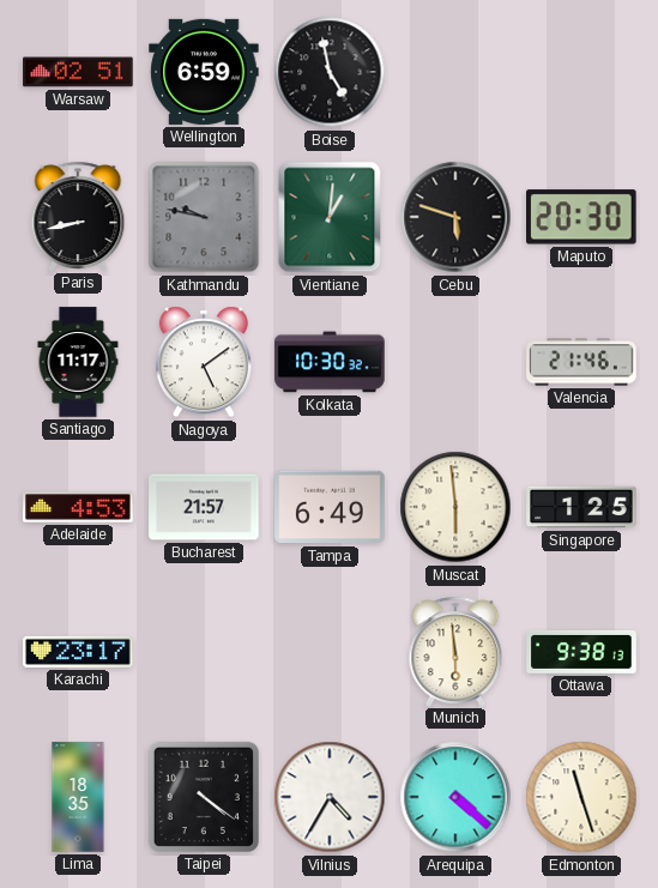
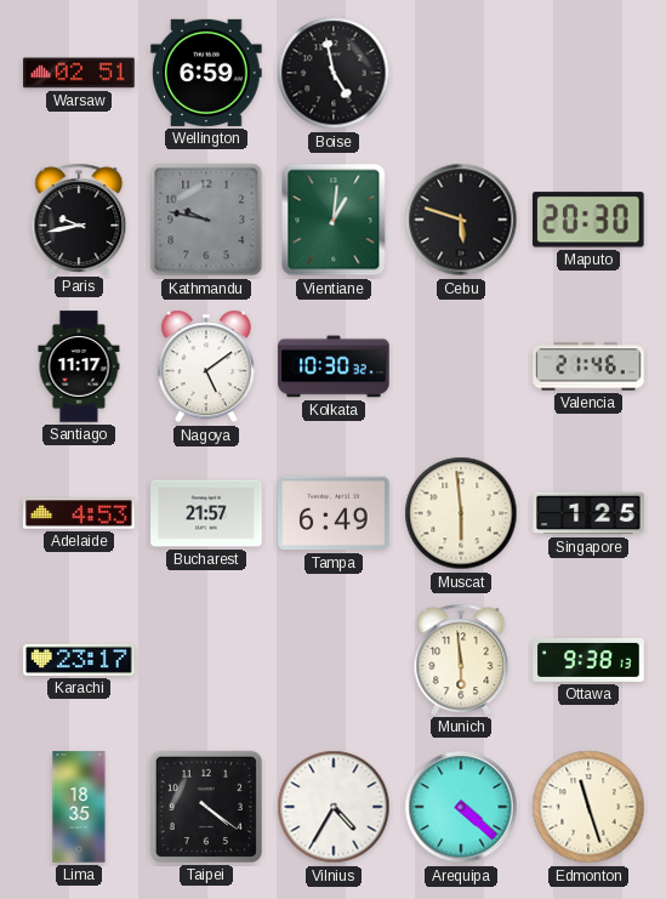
Paris: 8:43 -> 9:43
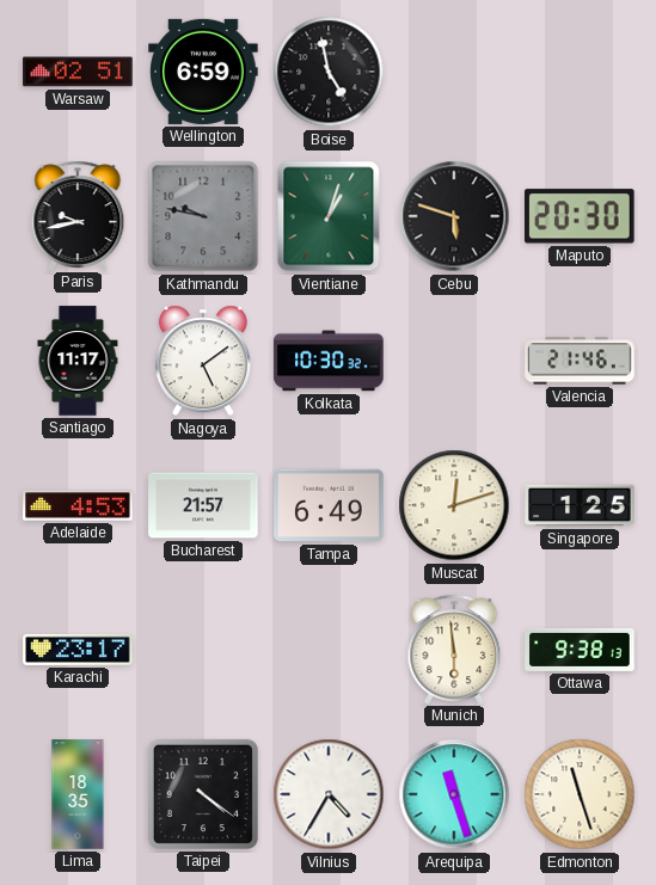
Vientiane: 1:01 -> 1:03
Muscat: 5:59 -> 12:12
Arequipa: 4:22 -> 11:27
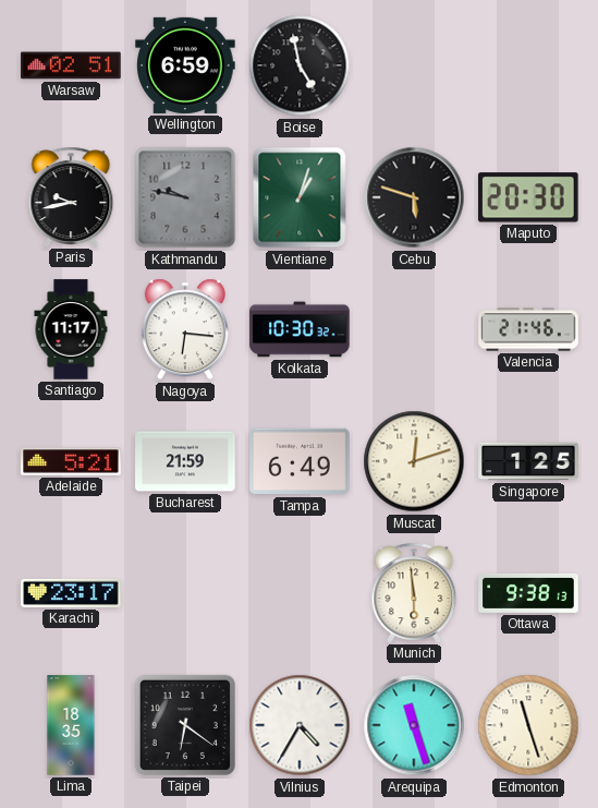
Nagoya: 5:09 -> 6:16
Adelaide: 4:53 -> 5:21
Bucharest: 21:57 -> 21:59
Taipei: 4:21 -> 6:21
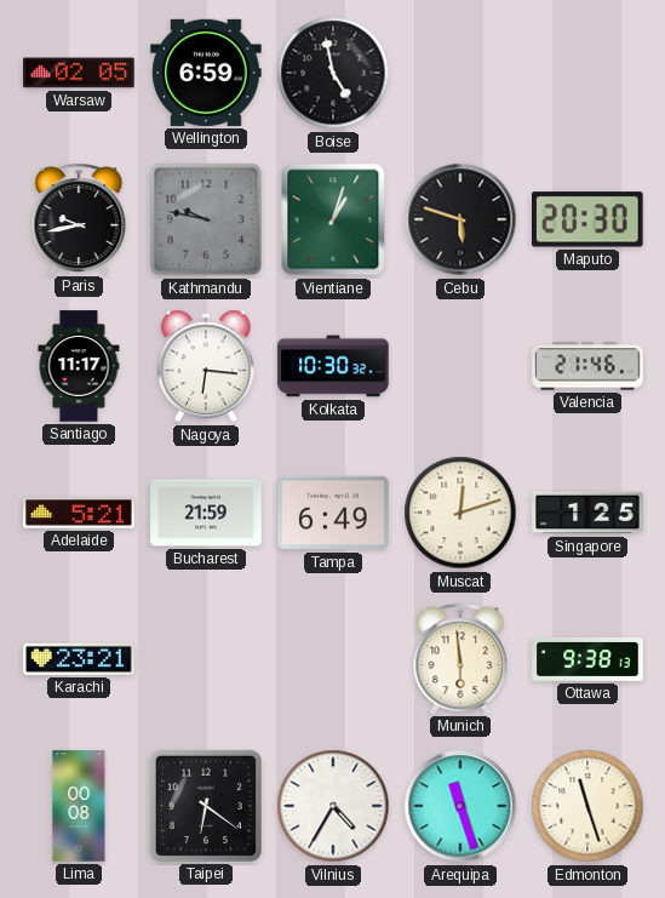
Warsaw: 02:51 -> 02:05
Karachi: 23:17 -> 23:21
Lima: 18:35 -> 00:08
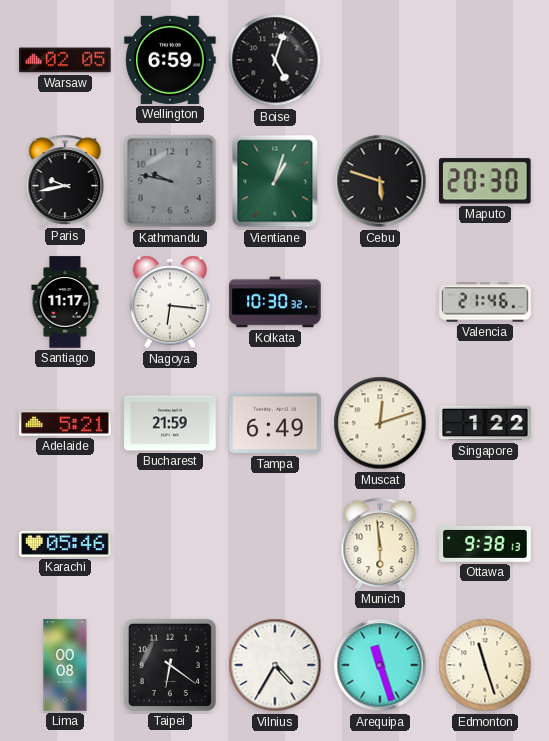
Boise: 4:58 -> 5:03
Singapore: 1:25 -> 1:22
Karachi: 23:21 -> 05:46
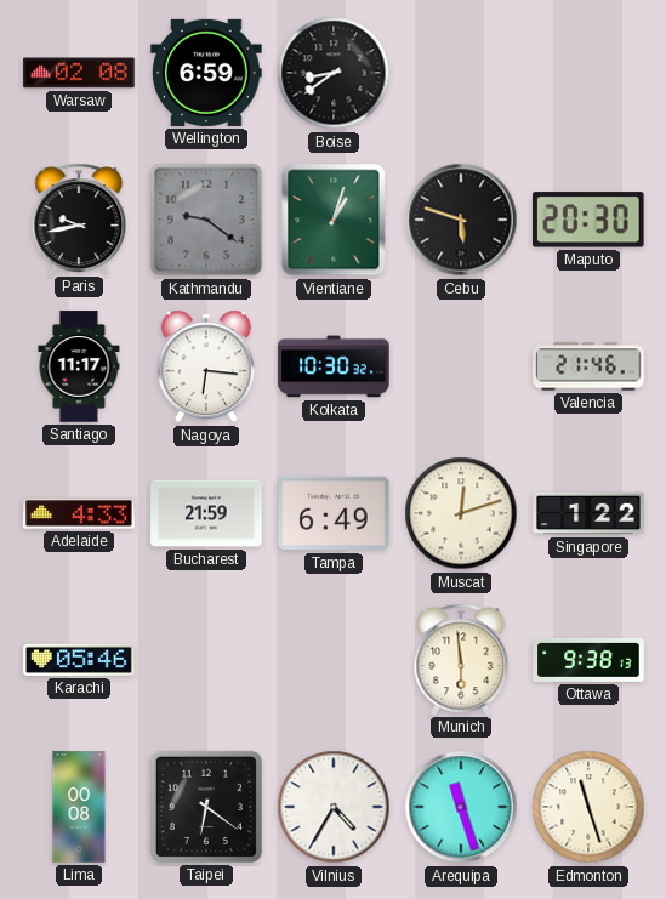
Warsaw: 02:05 -> 02:08
Boise: 5:03 -> 8:39
Kathmandu: 9:47 -> 9:21
Adelaide: 5:21 -> 4:33
